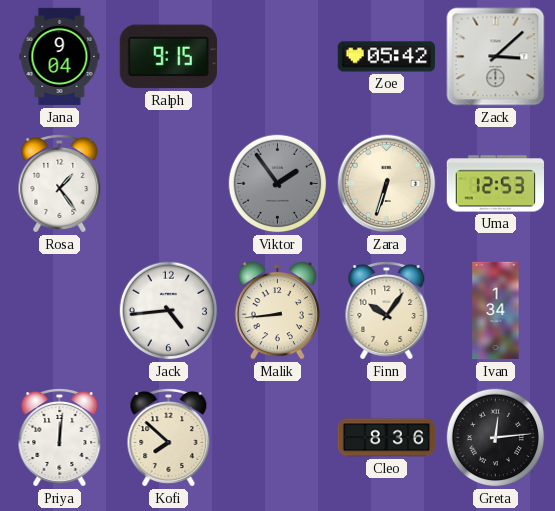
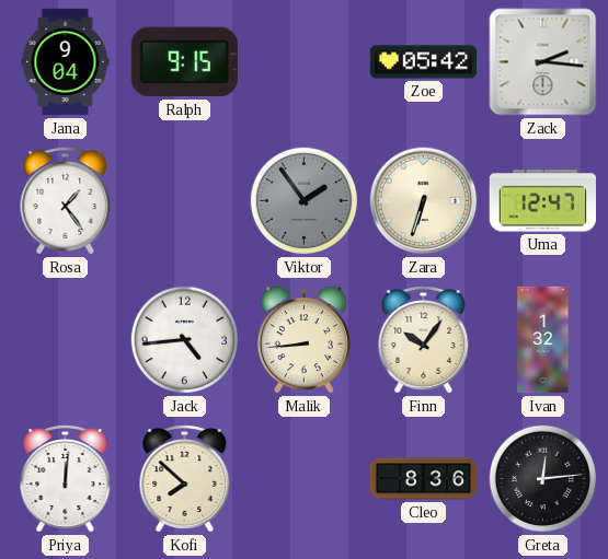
Zack: 3:08 -> 2:16
Uma: 12:53 -> 12:47
Ivan: 1:34 -> 1:32
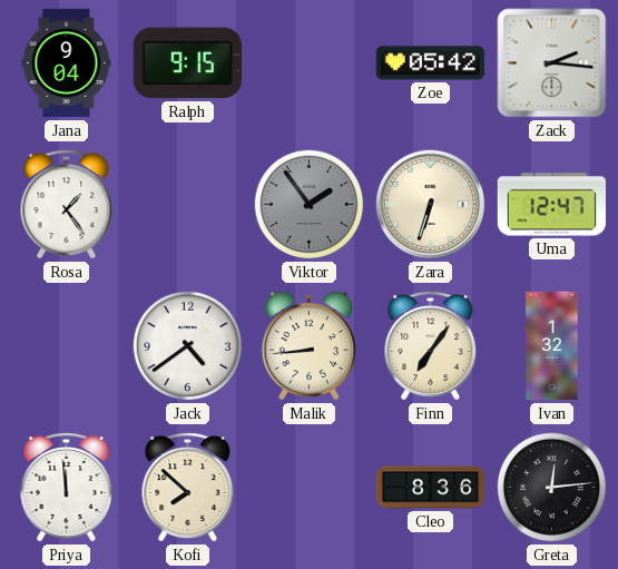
Jack: 4:44 -> 4:39
Finn: 10:06 -> 7:06
Priya: 12:01 -> 11:59
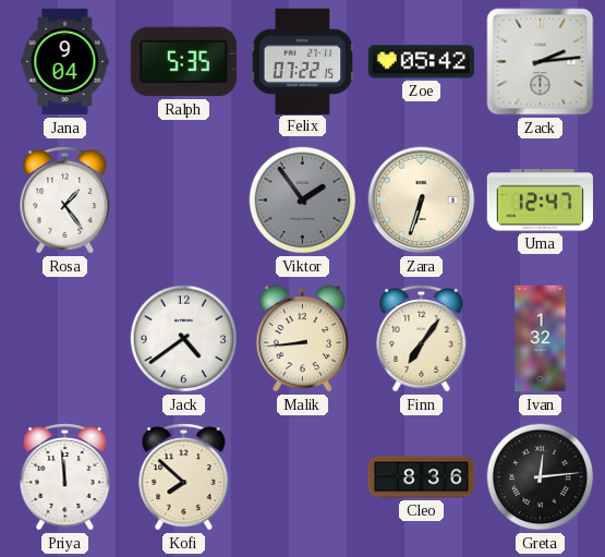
Ralph: 9:15 -> 5:35
Felix: none -> 07:22
Zack: 2:16 -> 2:14
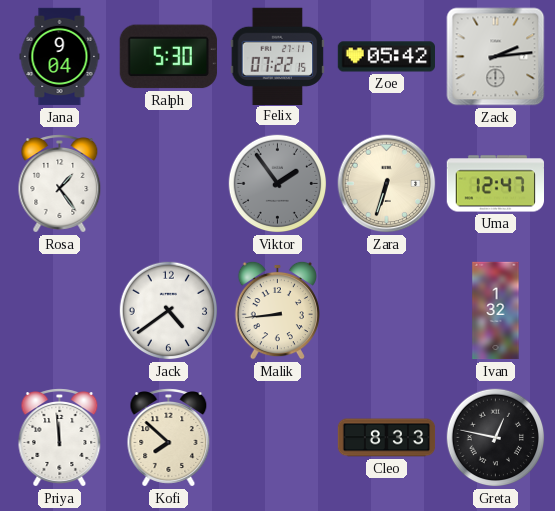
Ralph: 5:35 -> 5:30
Finn: 7:06 -> none
Cleo: 8:36 -> 8:33
Greta: 12:14 -> 12:47
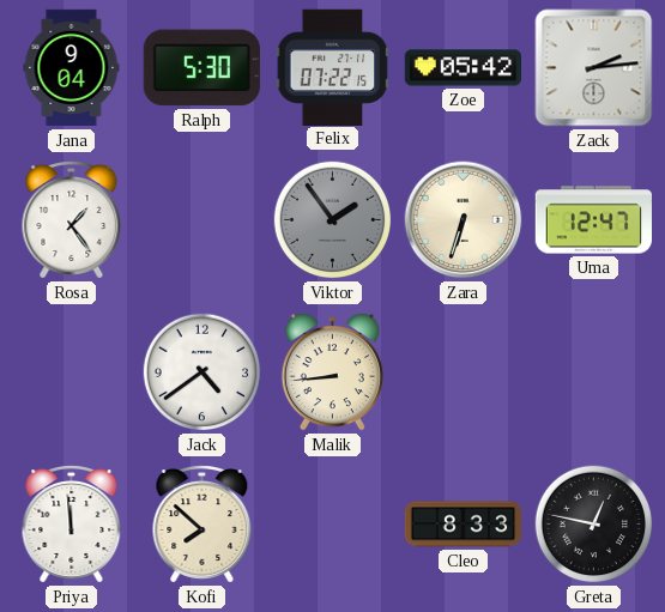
Ivan: 1:32 -> none
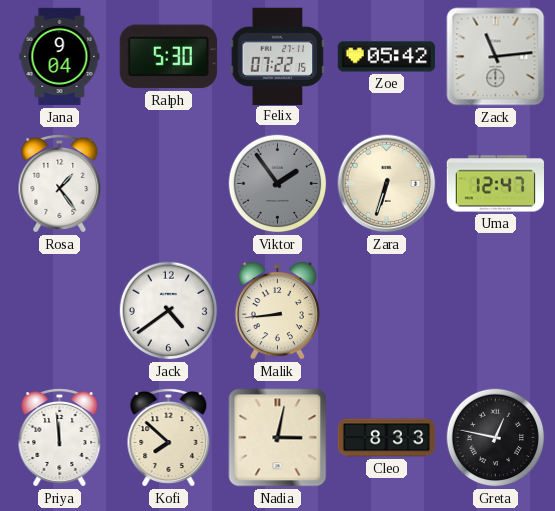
Zack: 2:14 -> 11:14
Nadia: none -> 3:02
